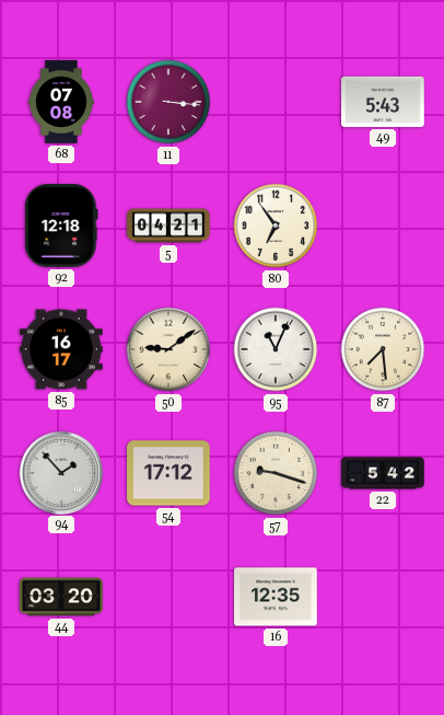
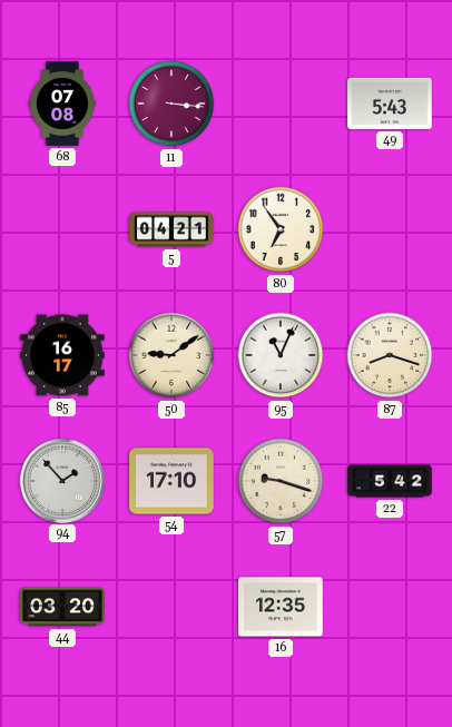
92: 12:18 -> none
87: 7:29 -> 8:18
54: 17:12 -> 17:10
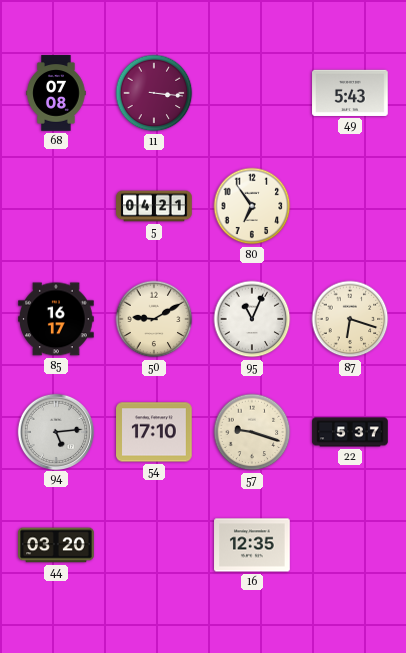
50: 9:09 -> 9:10
87: 8:18 -> 6:18
94: 1:53 -> 5:14
22: 5:42 -> 5:37
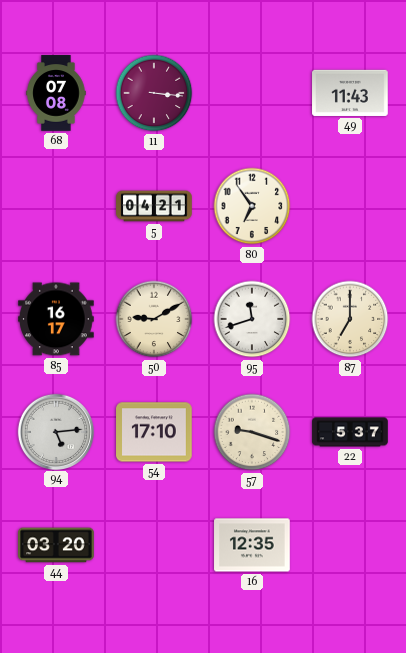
49: 5:43 -> 11:43
95: 11:04 -> 11:42
87: 6:18 -> 7:00
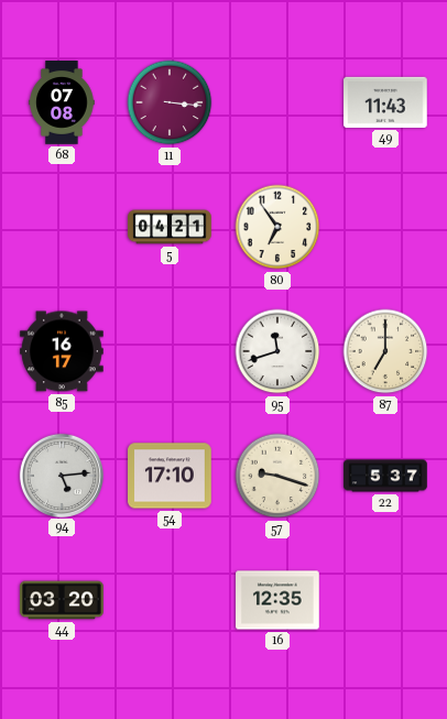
50: 9:10 -> none
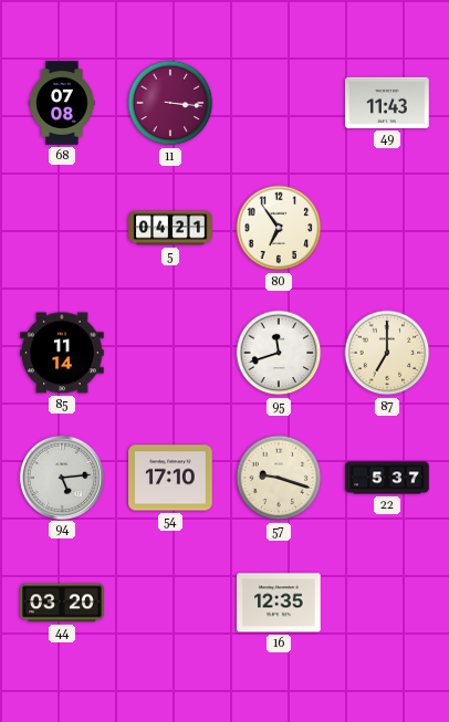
85: 16:17 -> 11:14
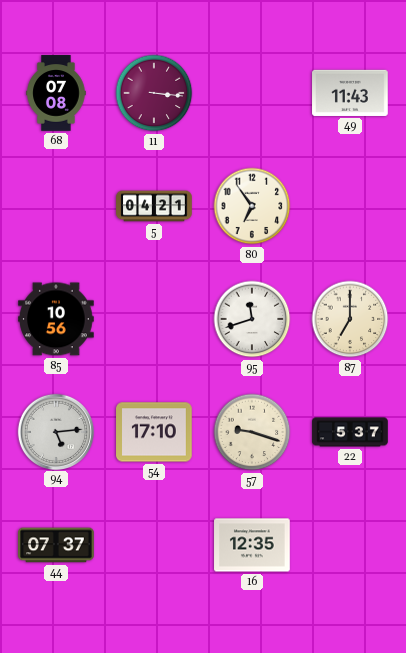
85: 11:14 -> 10:56
44: 03:20 -> 07:37
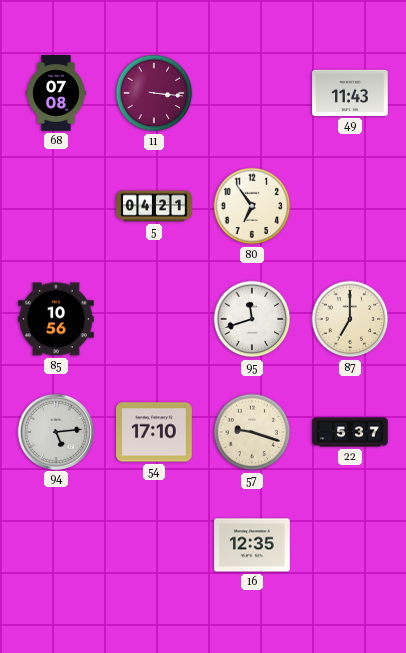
44: 07:37 -> none
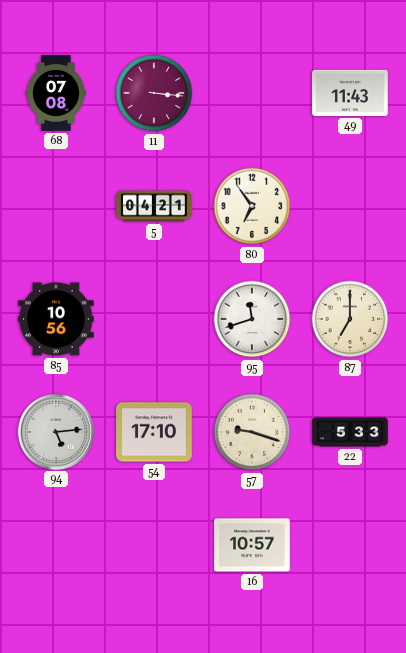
22: 5:37 -> 5:33
16: 12:35 -> 10:57
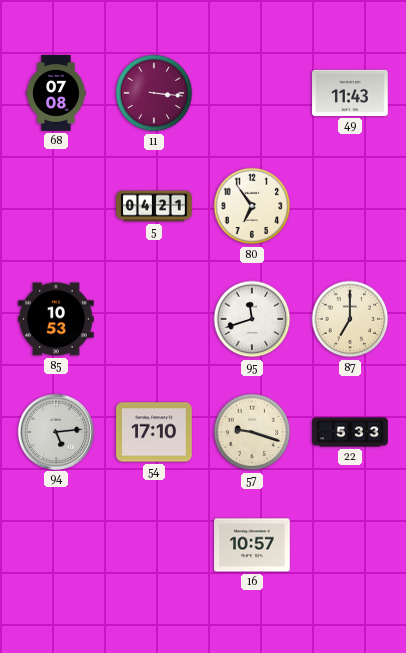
85: 10:56 -> 10:53
